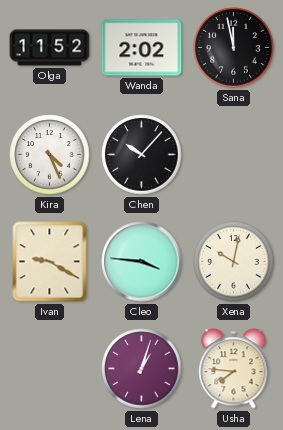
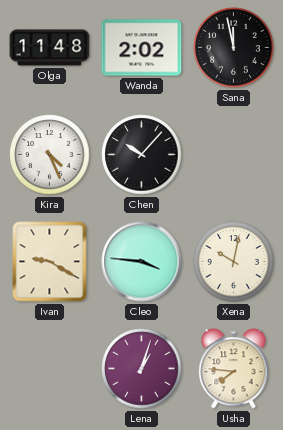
Olga: 11:52 -> 11:48
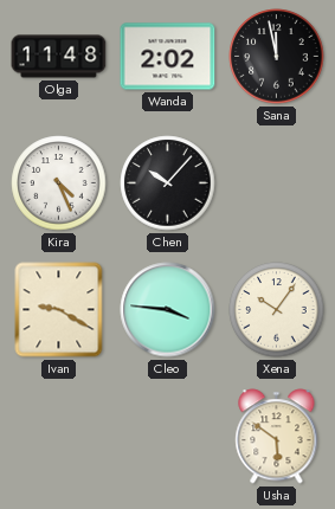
Xena: 10:02 -> 10:06
Lena: 1:03 -> none
Usha: 7:46 -> 5:51
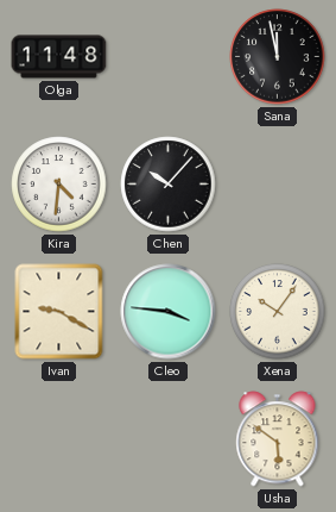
Wanda: 2:02 -> none
Kira: 4:26 -> 4:31
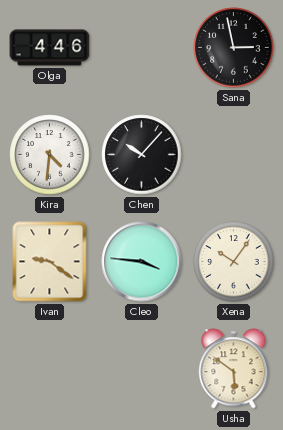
Olga: 11:48 -> 4:46
Sana: 11:58 -> 2:58
Ivan: 9:20 -> 9:21
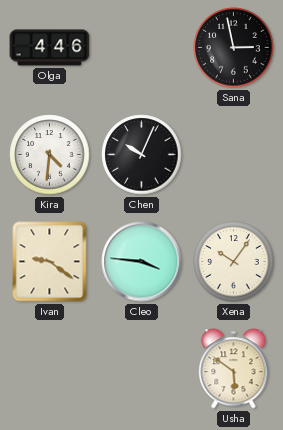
Chen: 10:07 -> 10:04
